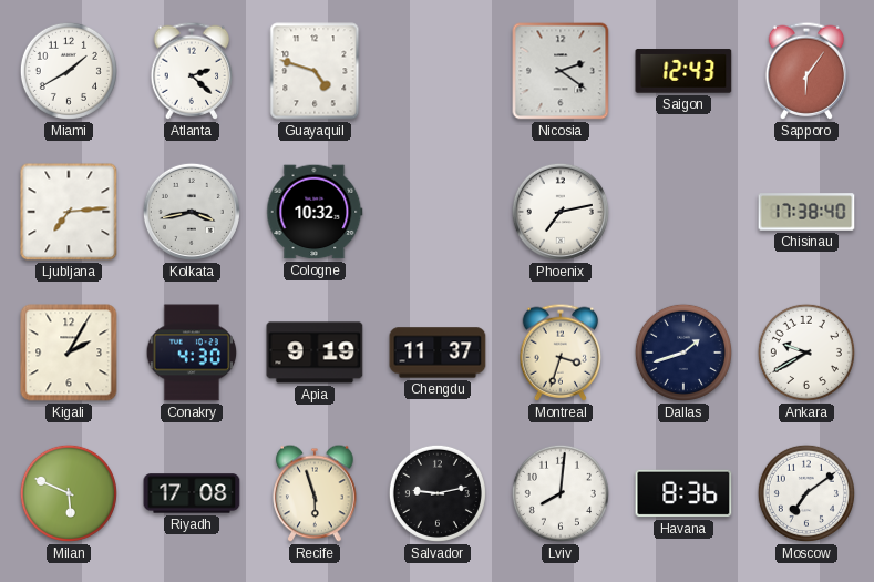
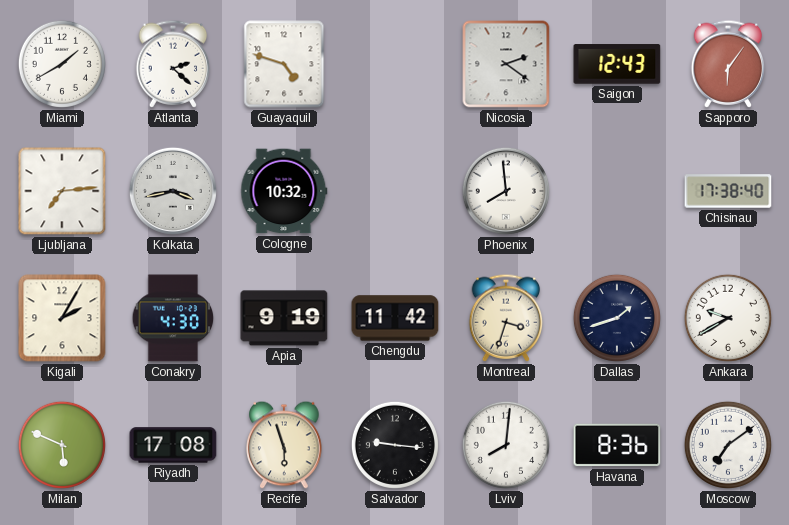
Phoenix: 7:13 -> 7:59
Chengdu: 11:37 -> 11:42
Salvador: 9:13 -> 9:16
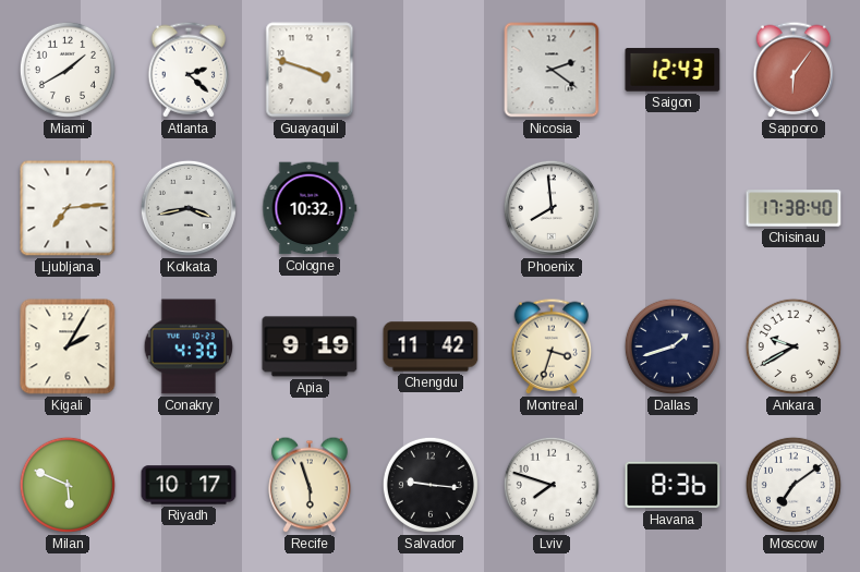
Guayaquil: 4:48 -> 3:48
Riyadh: 17:08 -> 10:17
Lviv: 8:01 -> 7:48
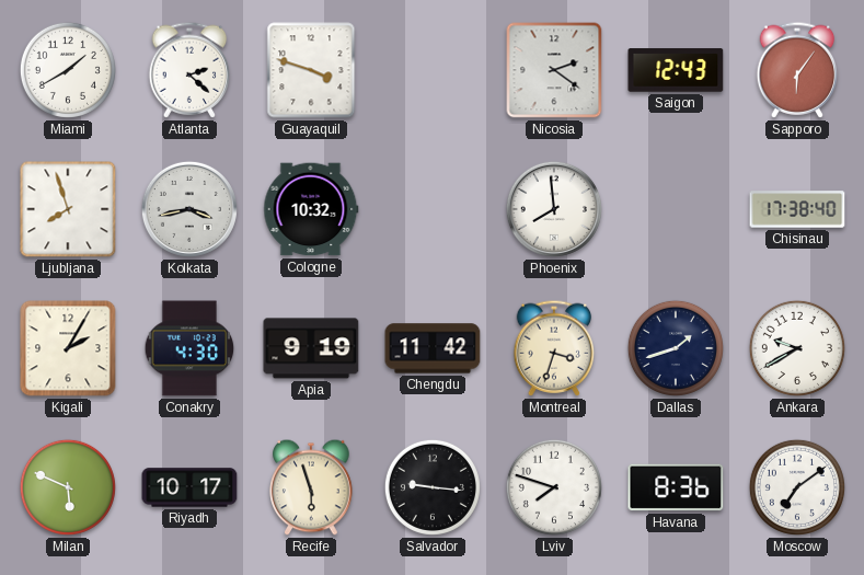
Ljubljana: 7:14 -> 7:57
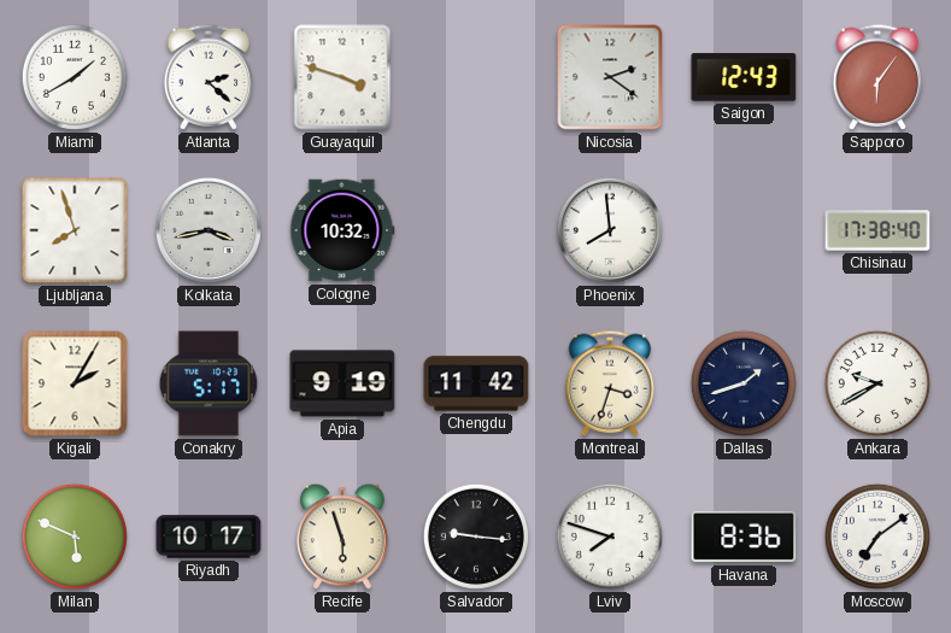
Conakry: 4:30 -> 5:17
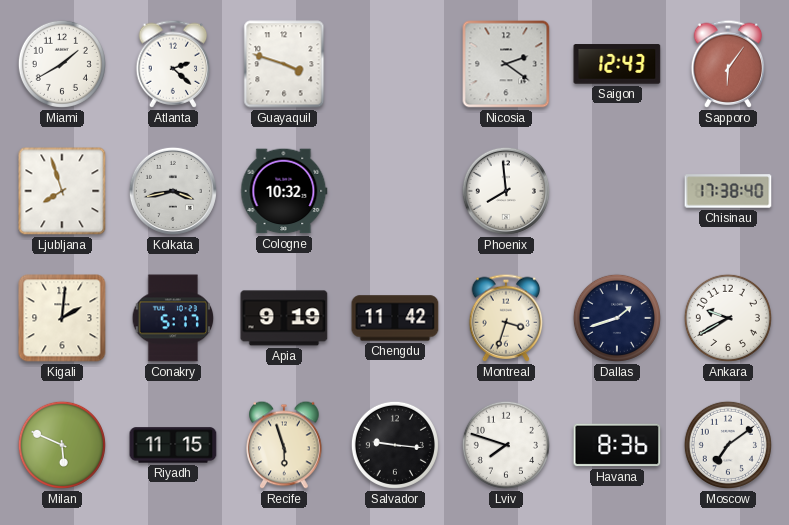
Kigali: 2:05 -> 2:01
Riyadh: 10:17 -> 11:15
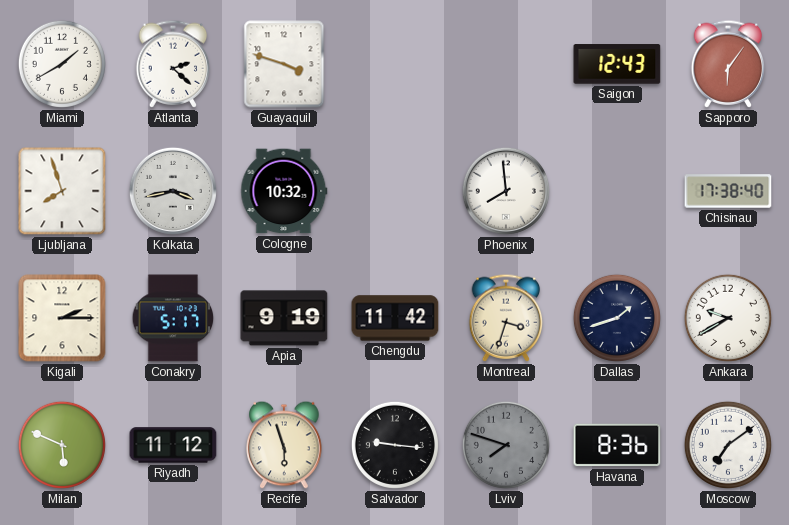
Nicosia: 2:21 -> none
Kigali: 2:01 -> 2:15
Riyadh: 11:15 -> 11:12
Lviv dial: white -> grey
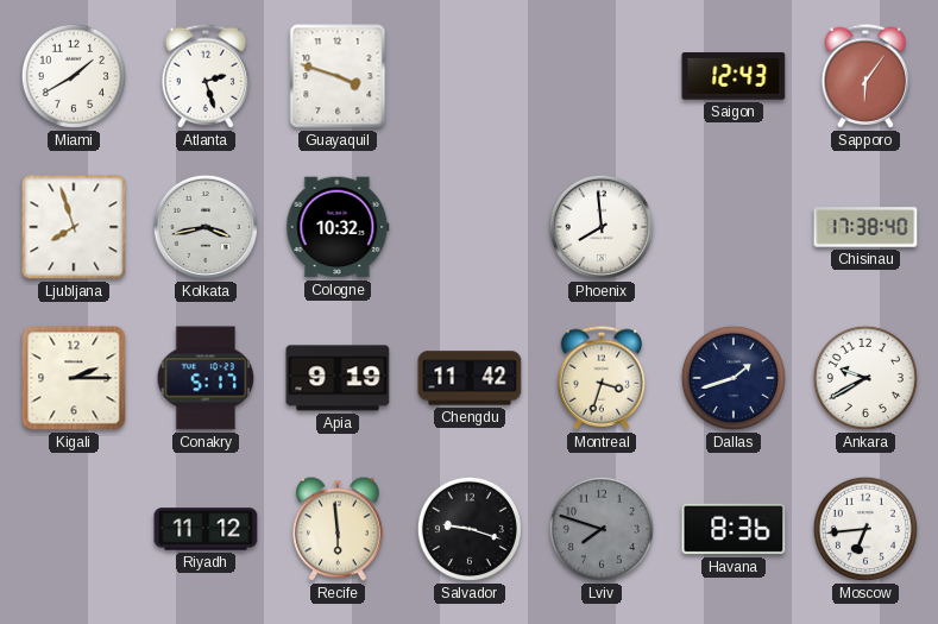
Atlanta: 2:22 -> 2:27
Milan: 5:49 -> none
Recife: 5:57 -> 5:59
Salvador: 9:16 -> 9:18
Moscow: 7:09 -> 6:44
